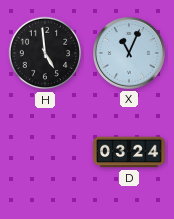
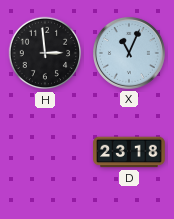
H: 4:59 -> 2:59
D: 03:24 -> 23:18
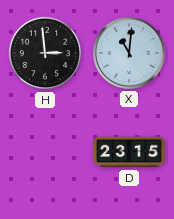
X: 11:04 -> 11:01
D: 23:18 -> 23:15
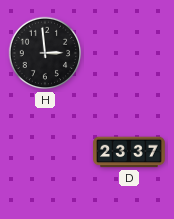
X: 11:01 -> none
D: 23:15 -> 23:37
